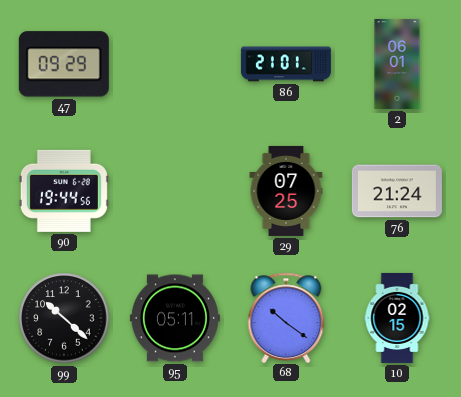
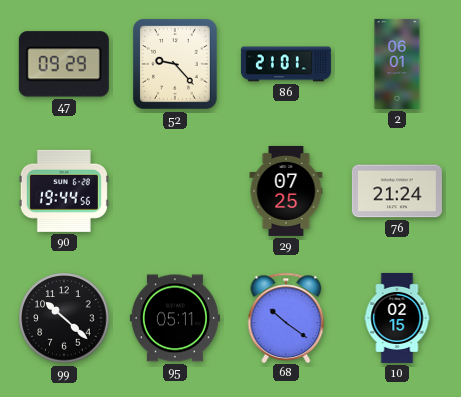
52: none -> 9:23
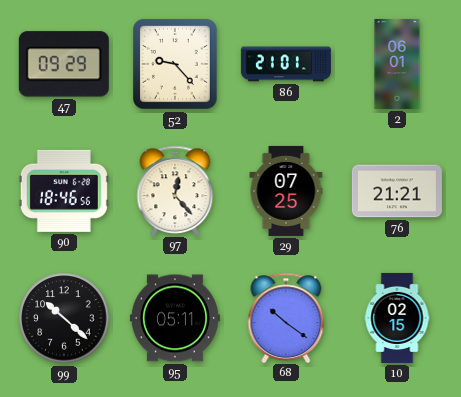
90: 19:44 -> 18:46
97: none -> 12:23
76: 21:24 -> 21:21
